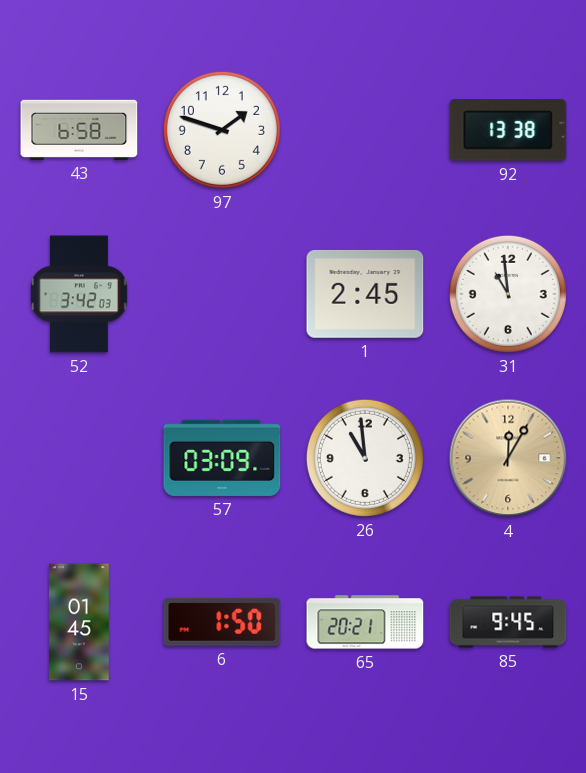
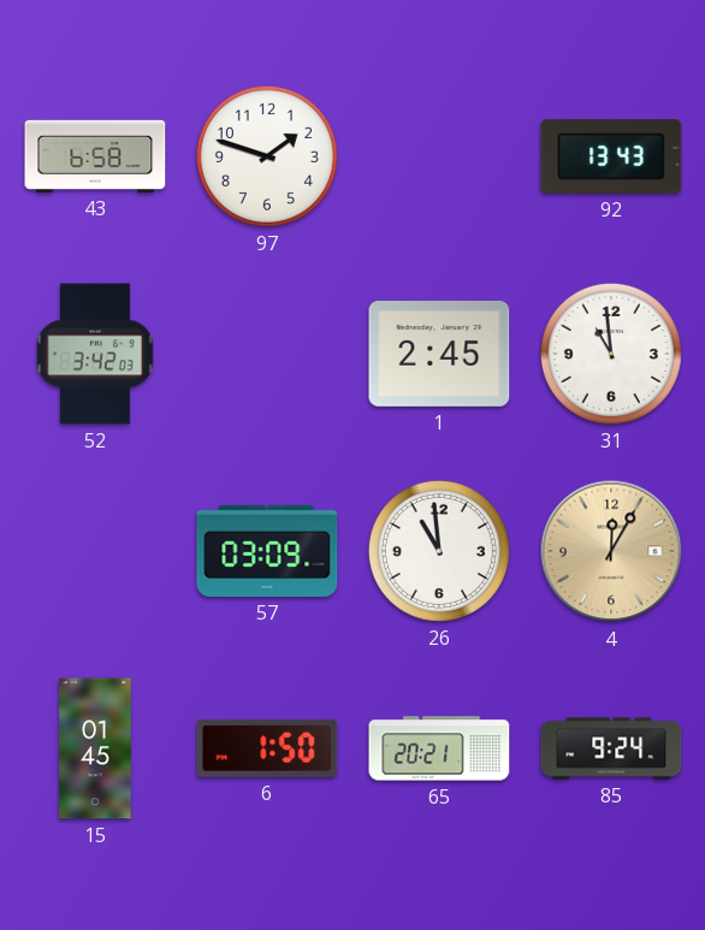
92: 13:38 -> 13:43
85: 9:45 -> 9:24
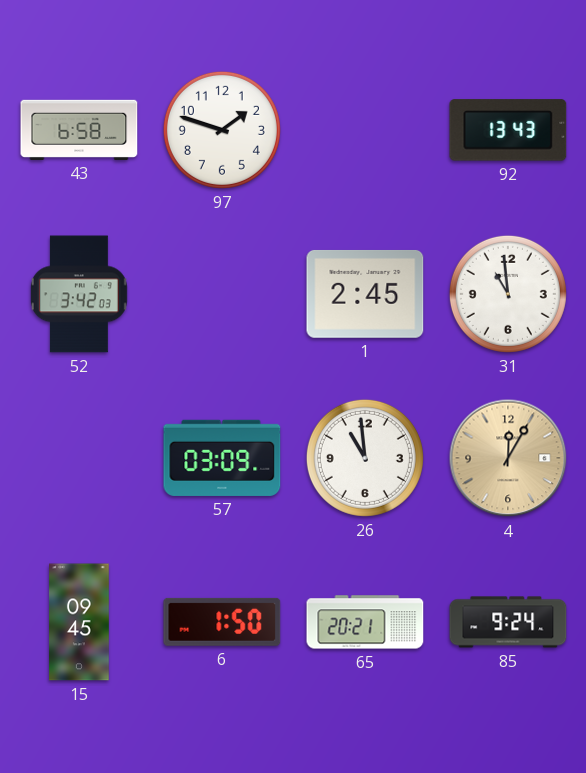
15: 01:45 -> 09:45
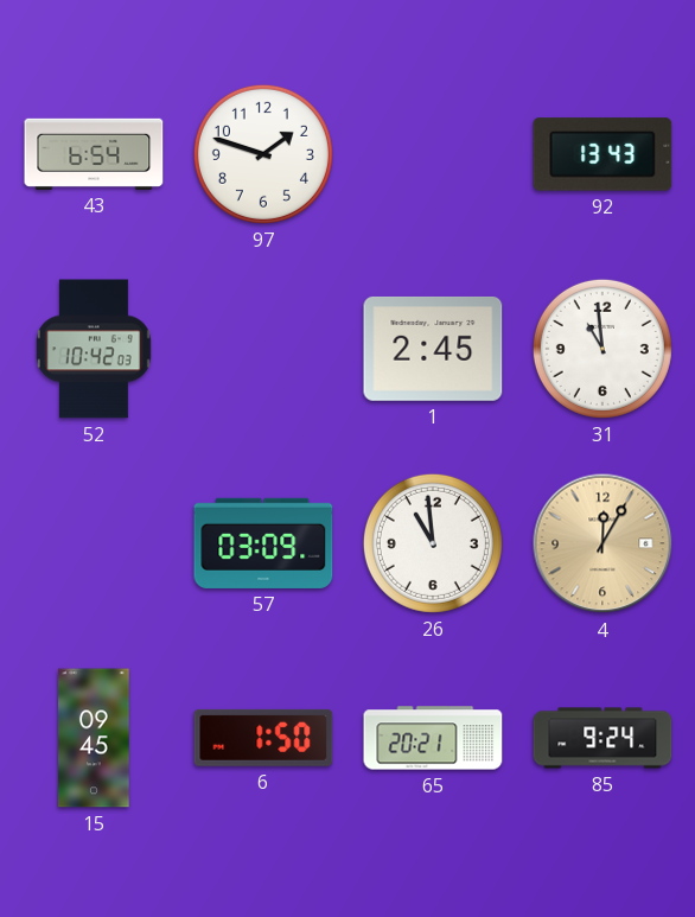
43: 6:58 -> 6:54
52: 3:42 -> 10:42
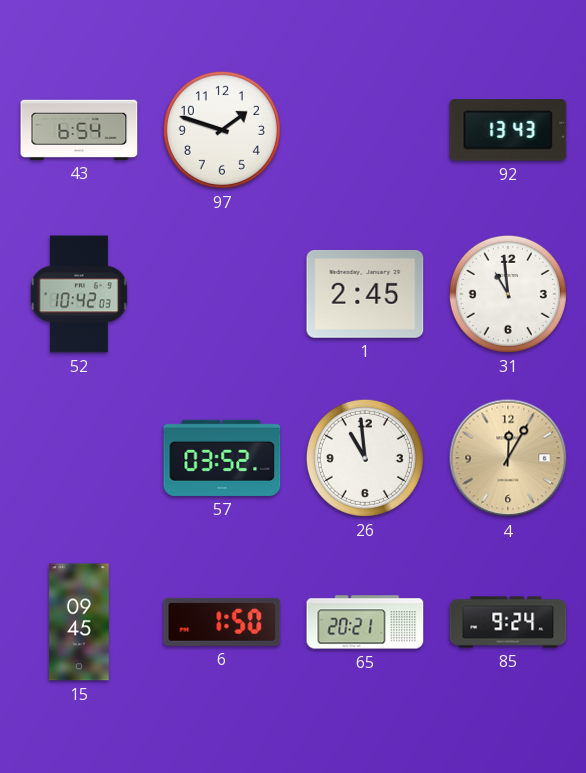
57: 03:09 -> 03:52
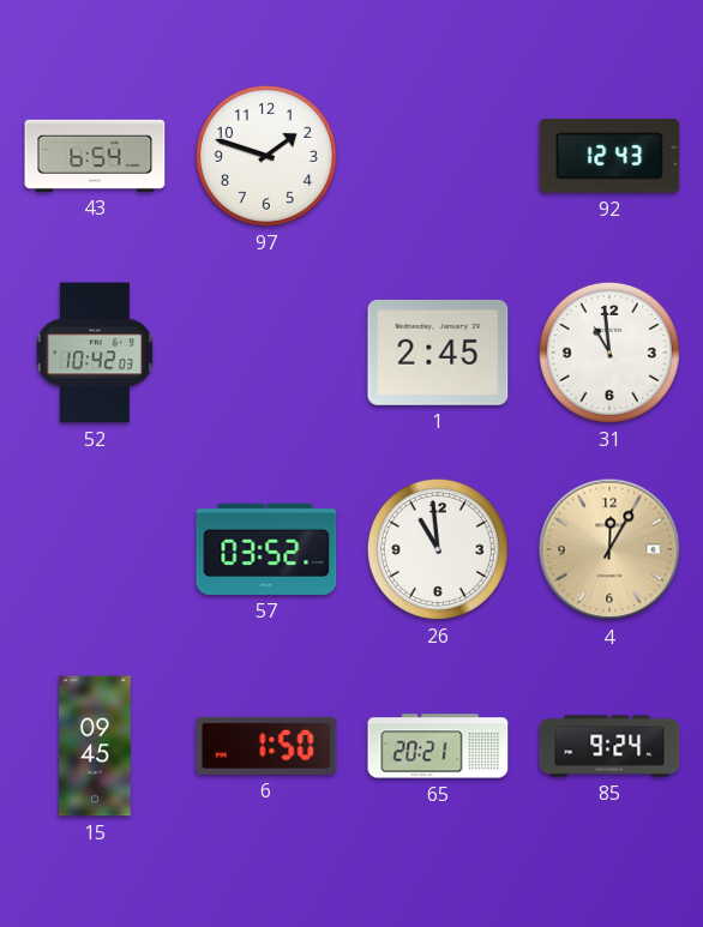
92: 13:43 -> 12:43
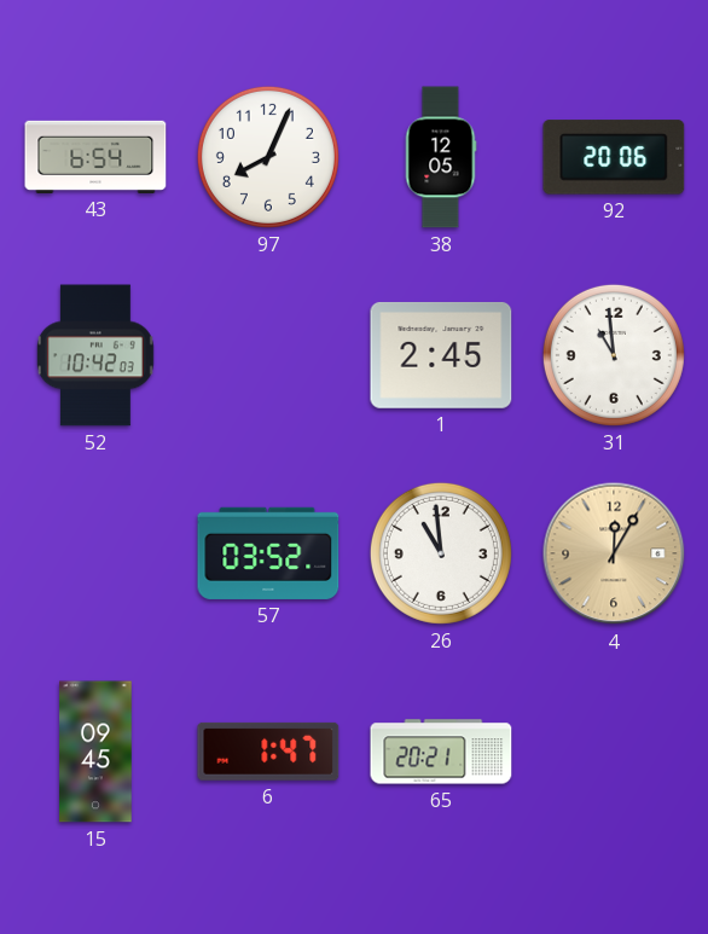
97: 1:48 -> 8:04
38: none -> 12:05
92: 12:43 -> 20:06
6: 1:50 -> 1:47
85: 9:24 -> none
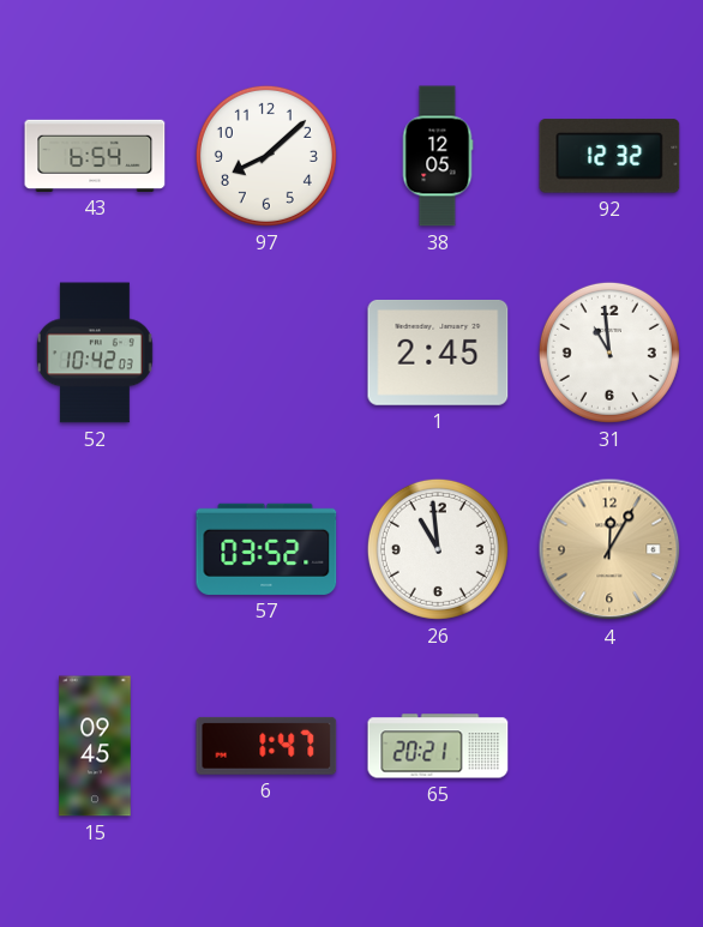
97: 8:04 -> 8:08
92: 20:06 -> 12:32
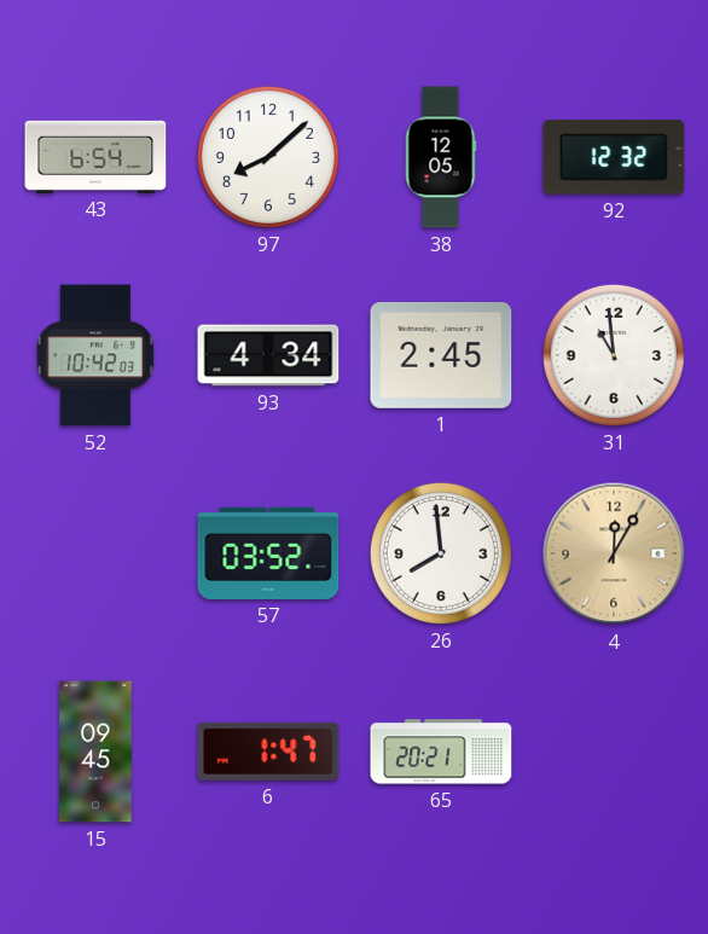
93: none -> 4:34
26: 10:59 -> 7:59
